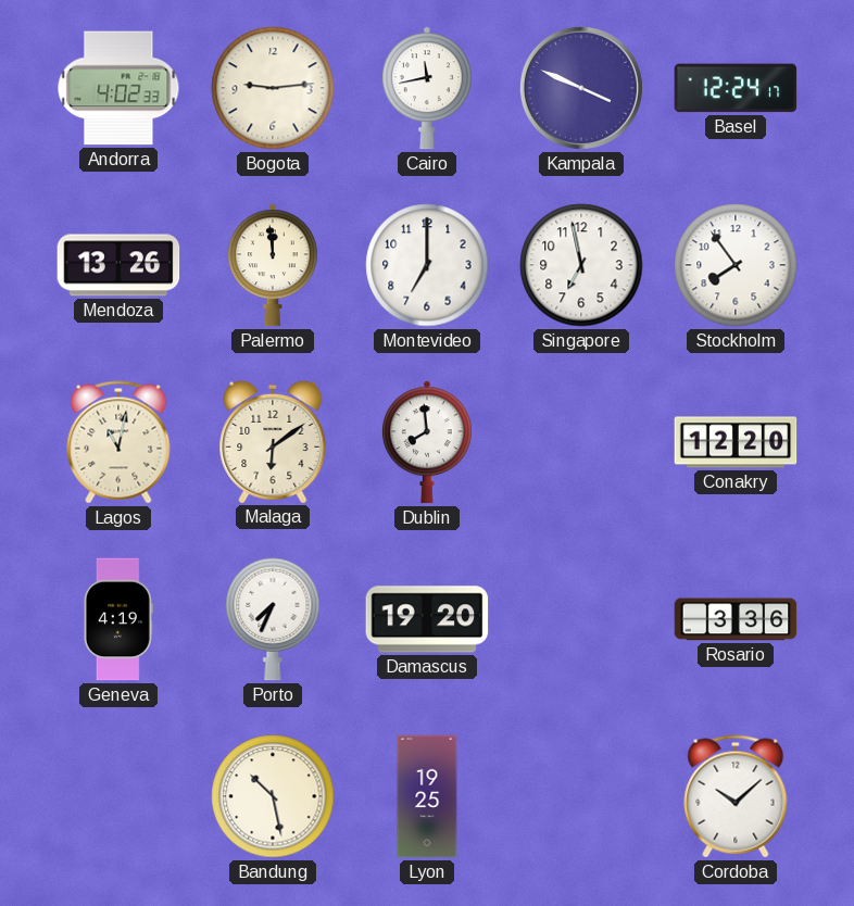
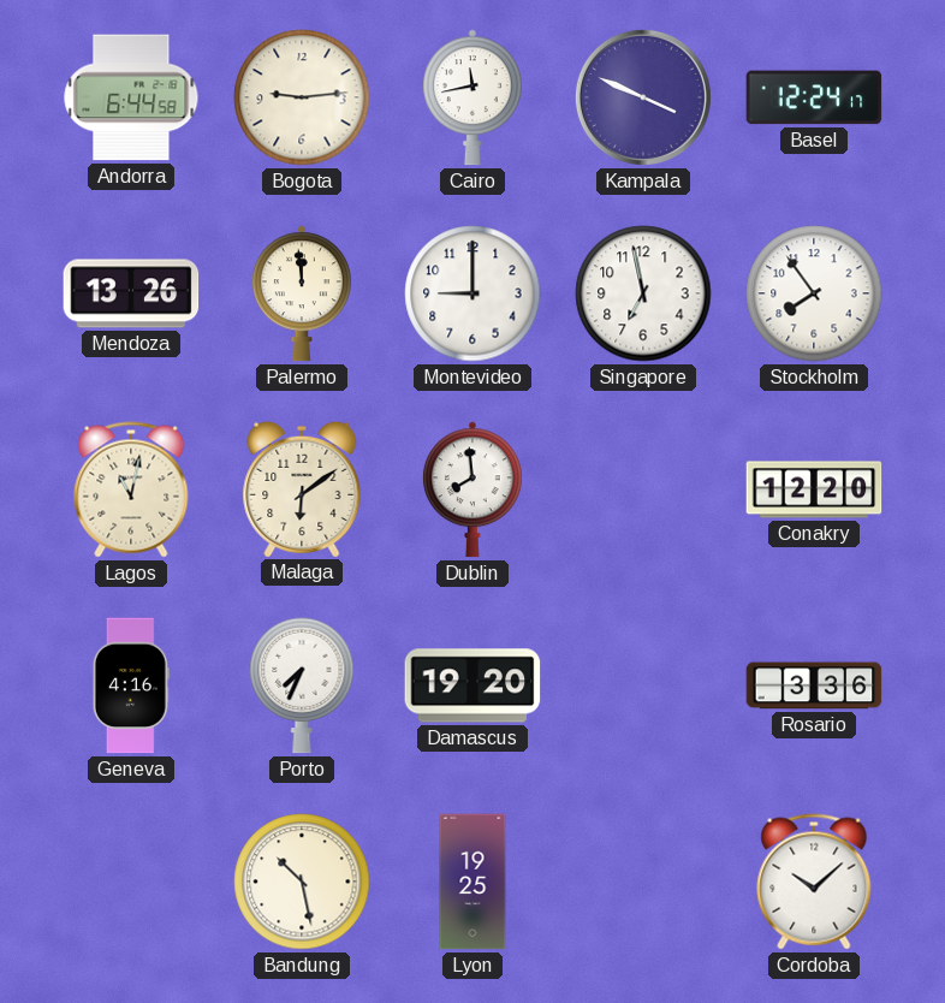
Andorra: 4:02 -> 6:44
Montevideo: 7:00 -> 9:00
Geneva: 4:19 -> 4:16
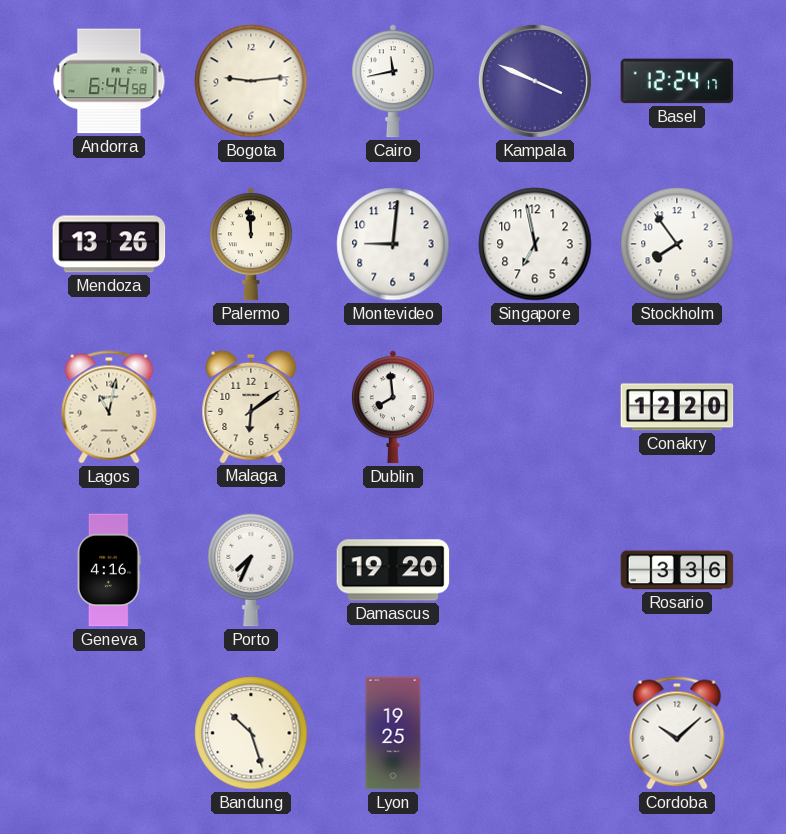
Montevideo: 9:00 -> 9:01
Bandung: 10:28 -> 10:27
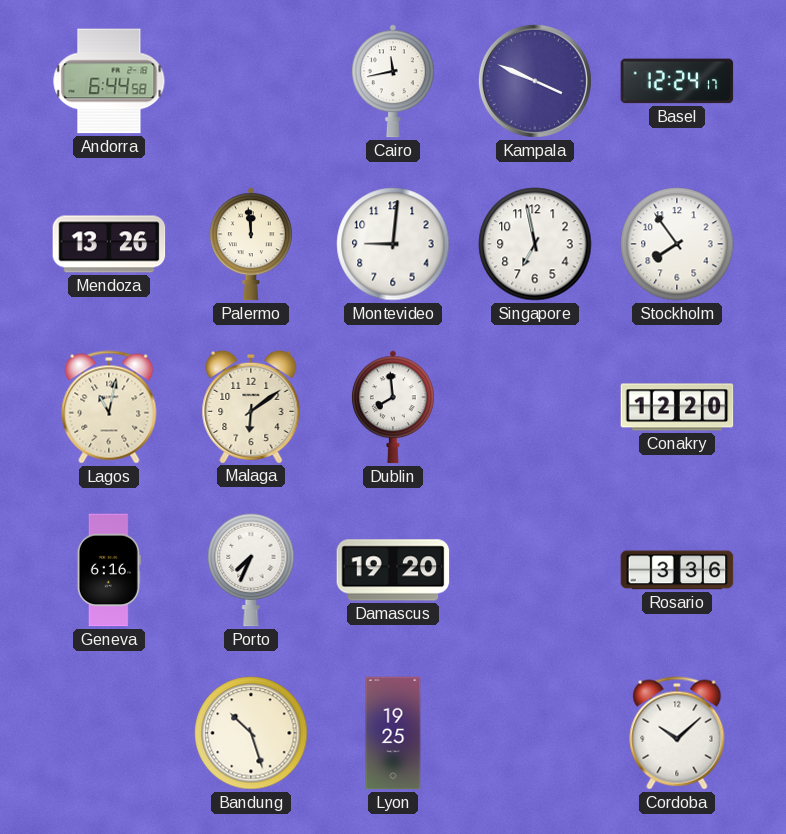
Bogota: 9:14 -> none
Geneva: 4:16 -> 6:16
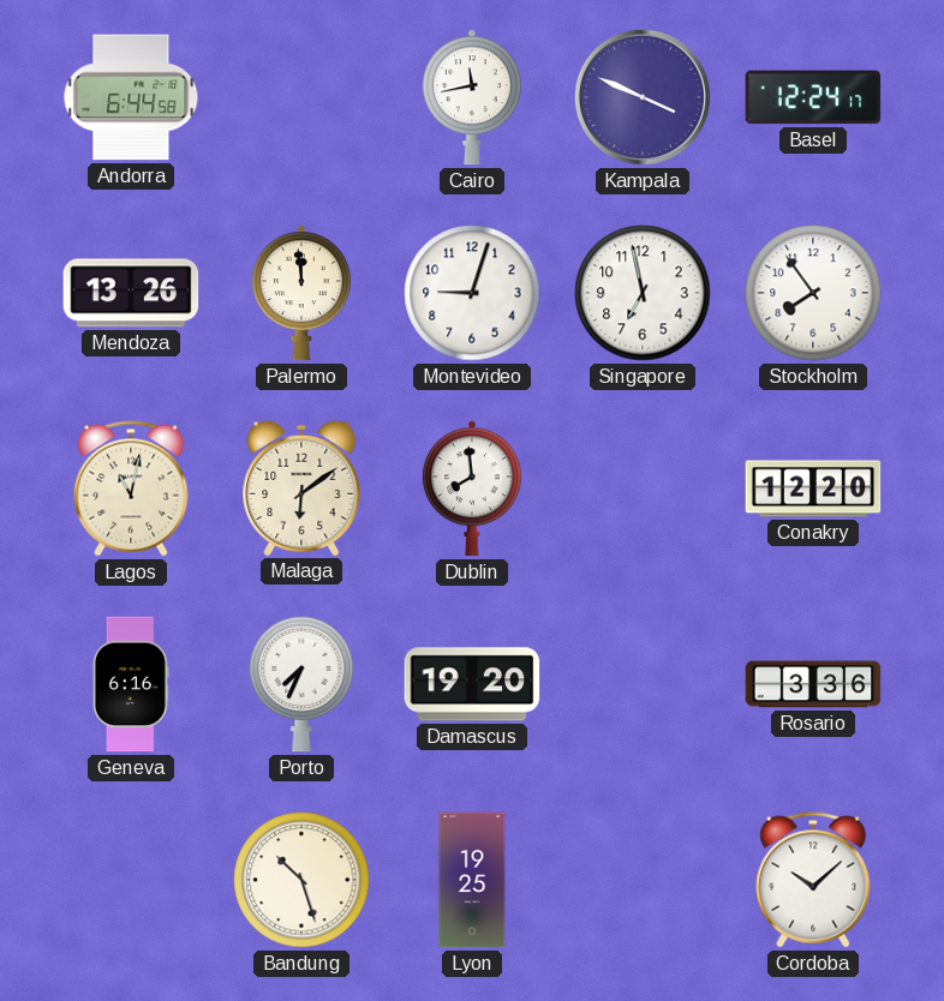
Montevideo: 9:01 -> 9:03
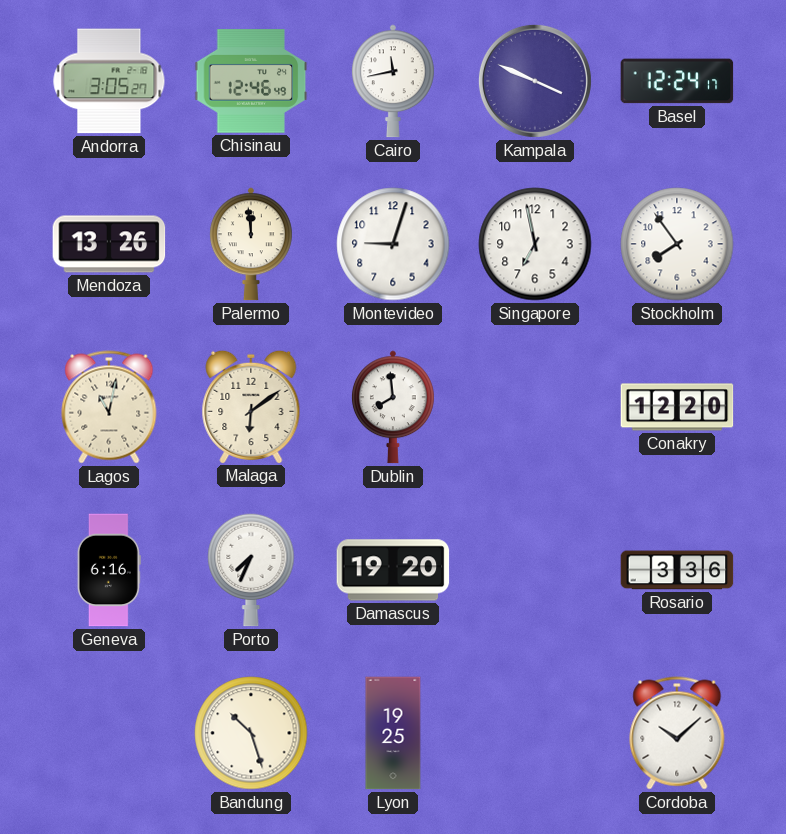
Andorra: 6:44 -> 3:05
Chisinau: none -> 12:46
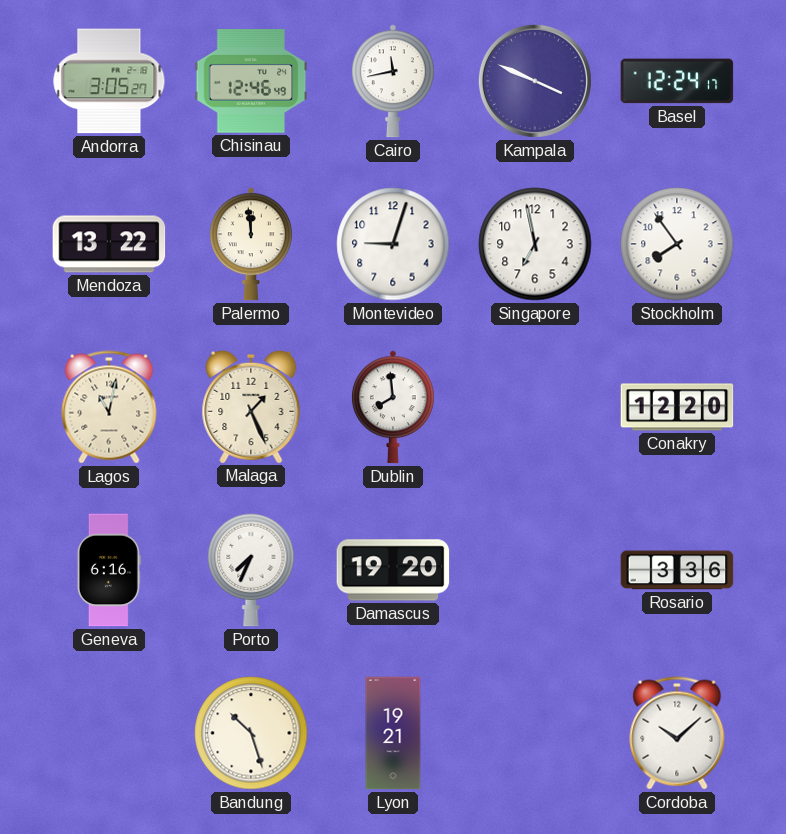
Mendoza: 13:26 -> 13:22
Malaga: 6:09 -> 1:26
Lyon: 19:25 -> 19:21
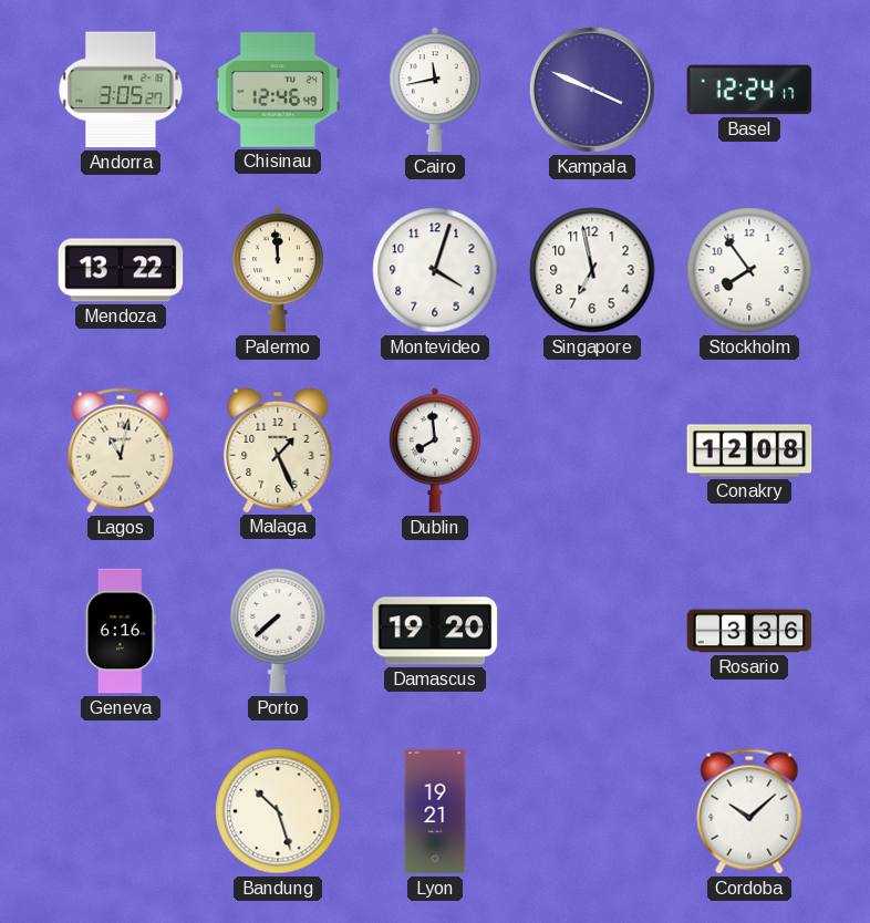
Montevideo: 9:03 -> 4:03
Conakry: 12:20 -> 12:08
Porto: 7:34 -> 7:38
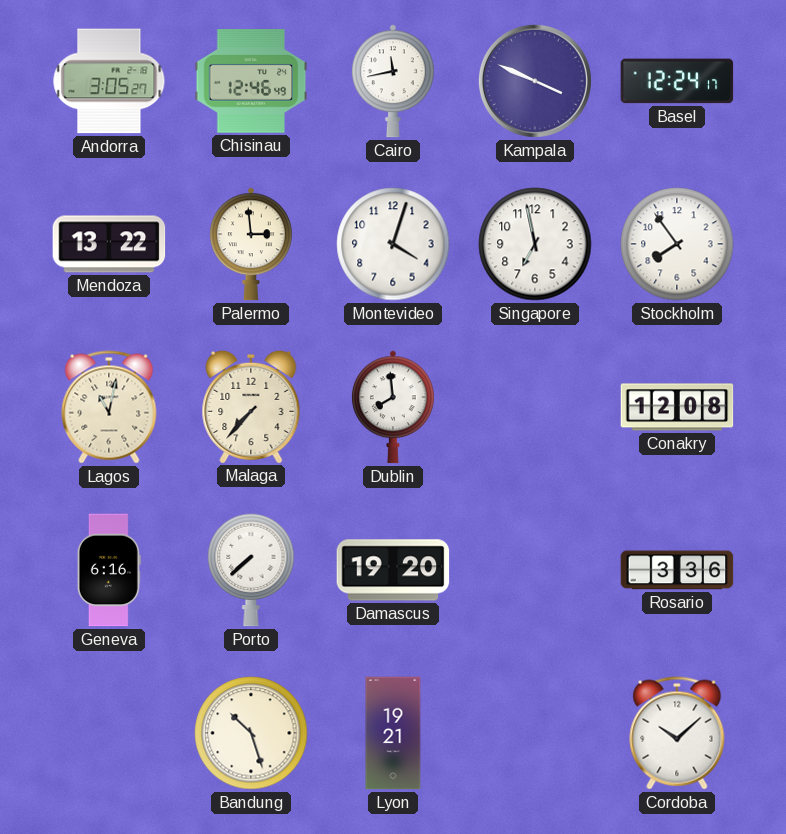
Palermo: 11:59 -> 2:59
Malaga: 1:26 -> 7:37
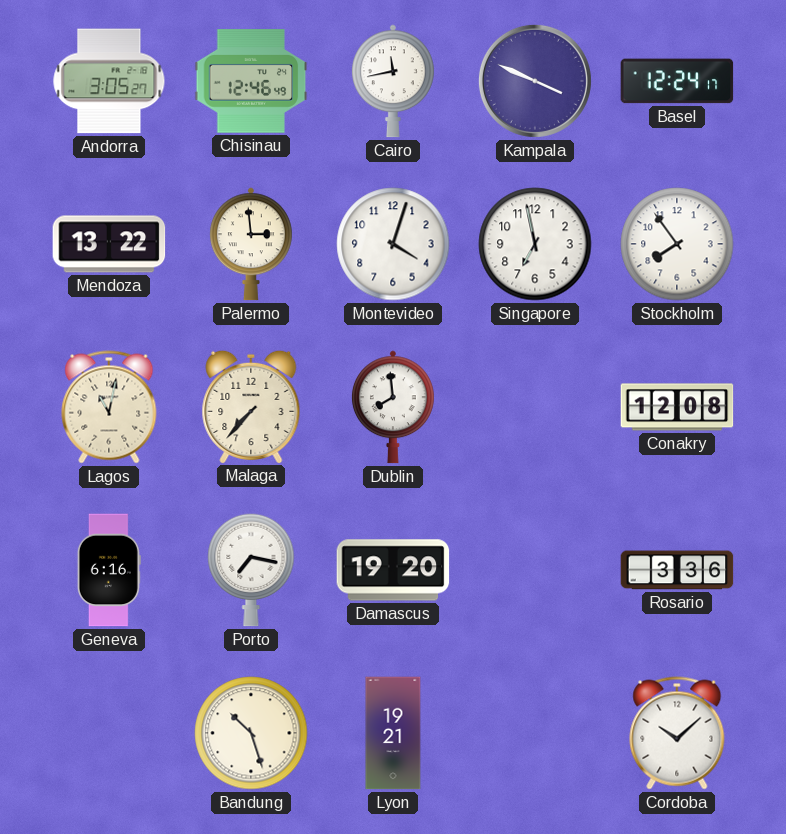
Porto: 7:38 -> 7:17
